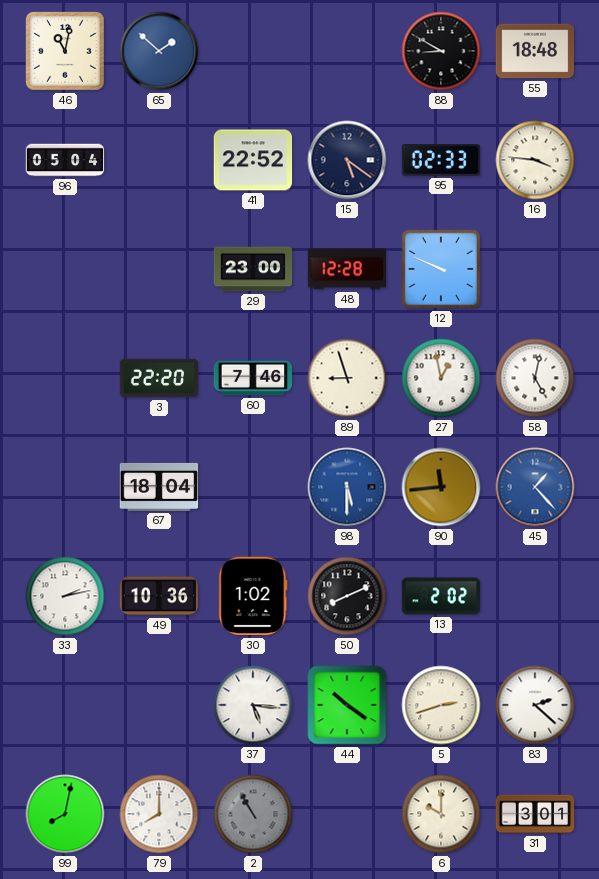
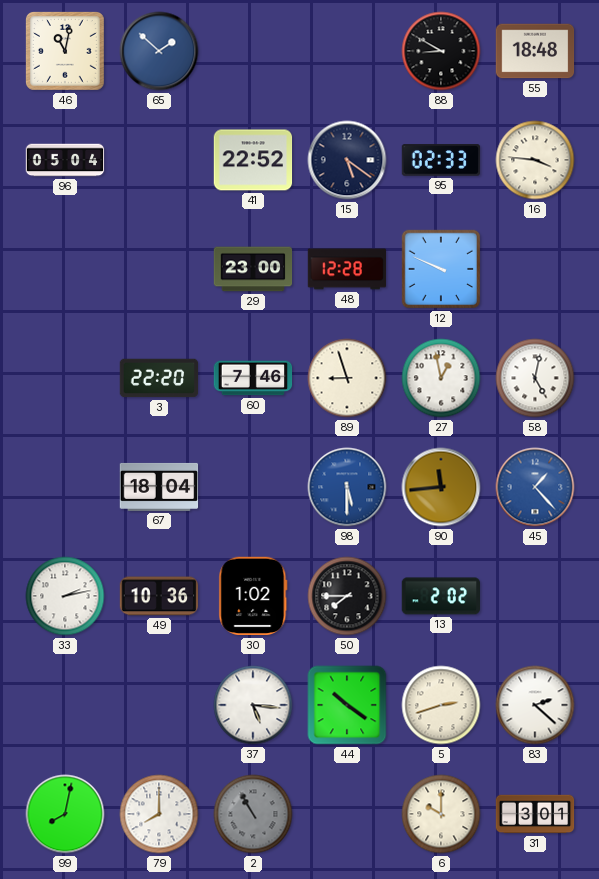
50: 8:11 -> 7:45
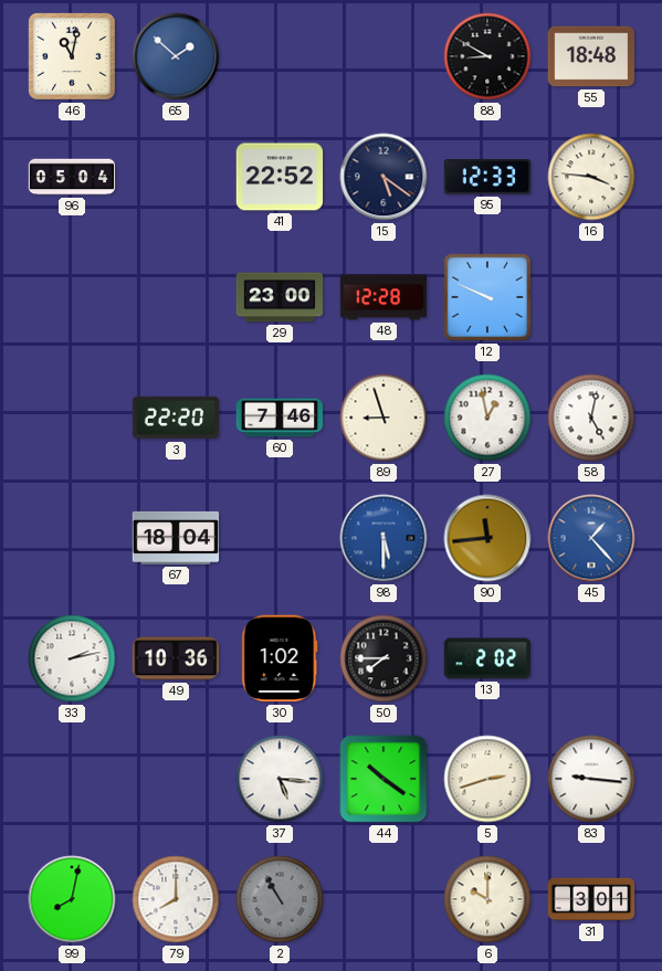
95: 02:33 -> 12:33
83: 2:22 -> 9:16
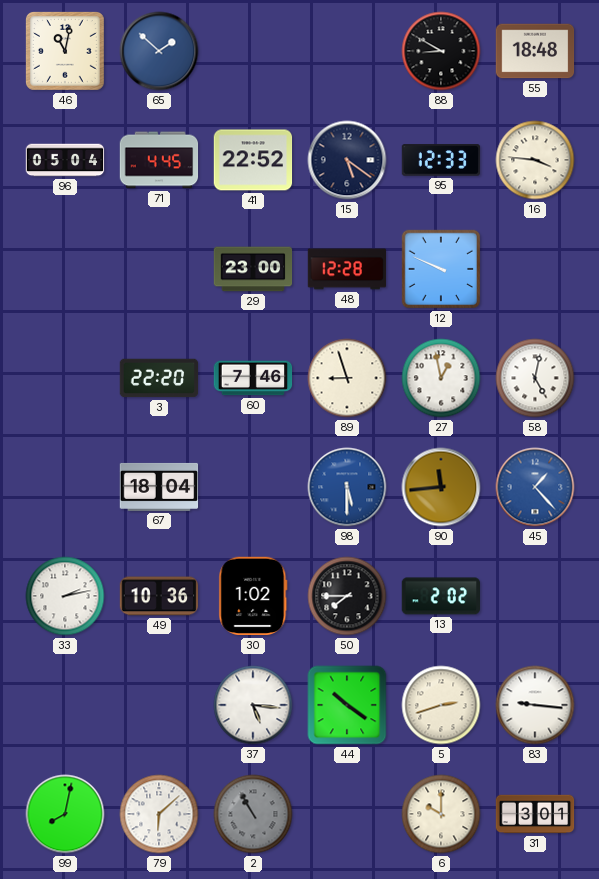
71: none -> 4:45
79: 8:00 -> 6:08
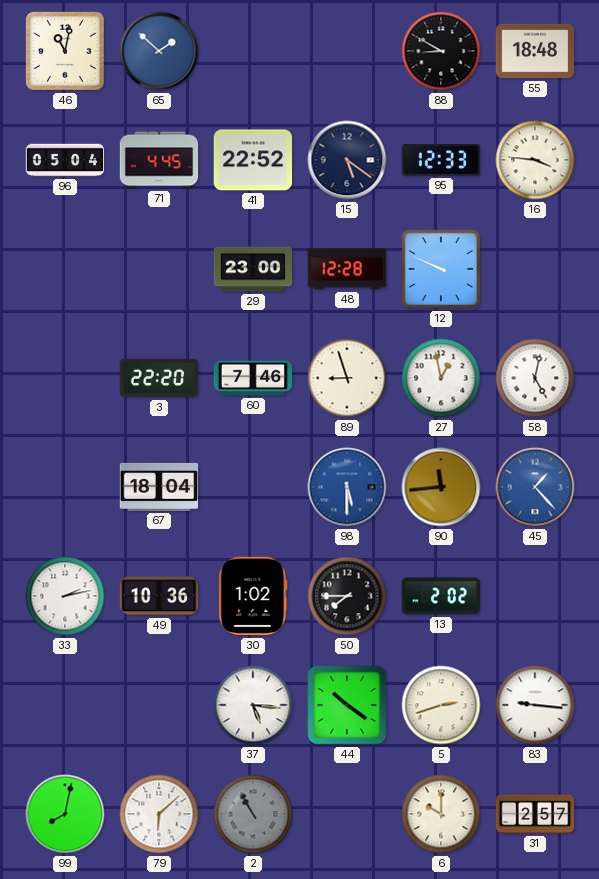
31: 3:01 -> 2:57
